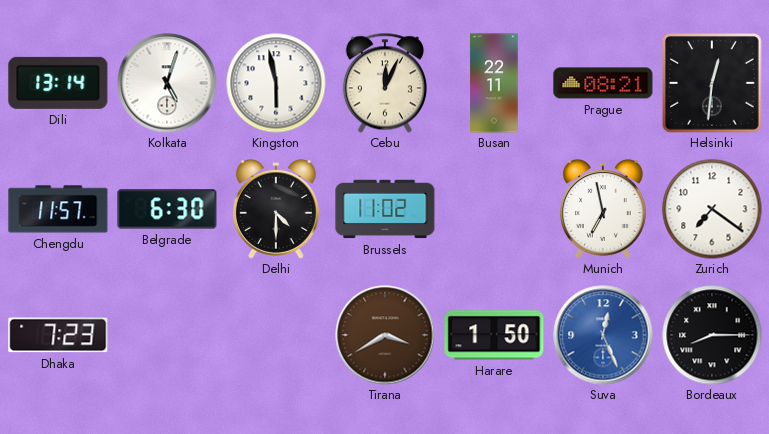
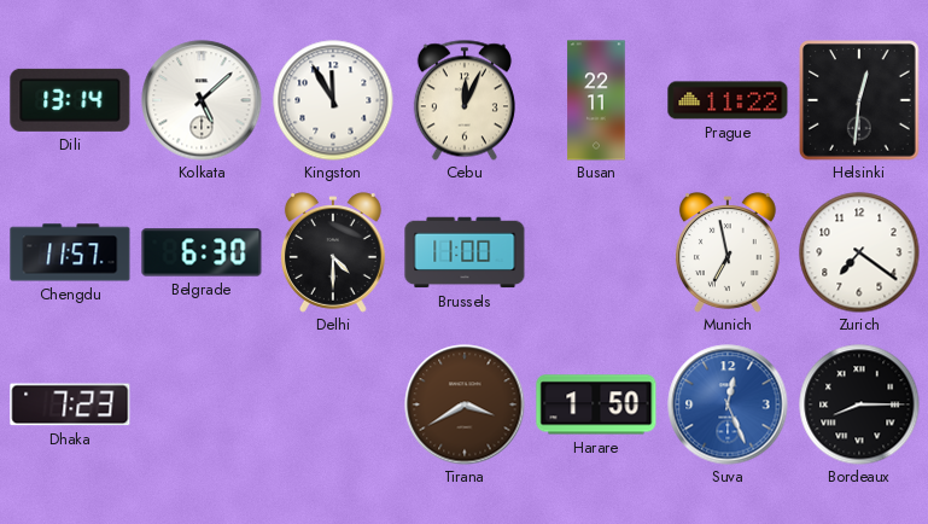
Kolkata: 5:03 -> 5:08
Kingston: 5:58 -> 11:55
Prague: 08:21 -> 11:22
Brussels: 11:02 -> 11:00
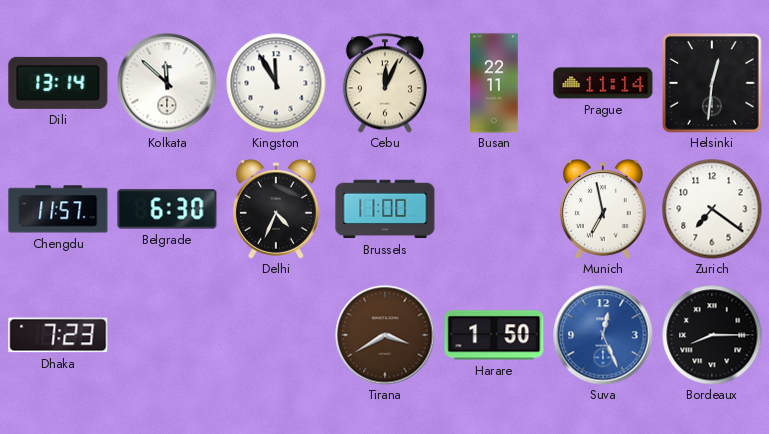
Kolkata: 5:08 -> 11:52
Prague: 11:22 -> 11:14
Delhi: 4:30 -> 4:34
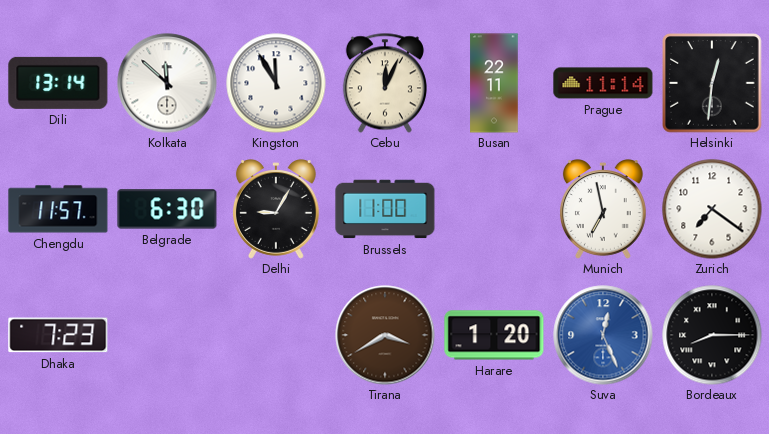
Delhi: 4:34 -> 9:05
Harare: 1:50 -> 1:20
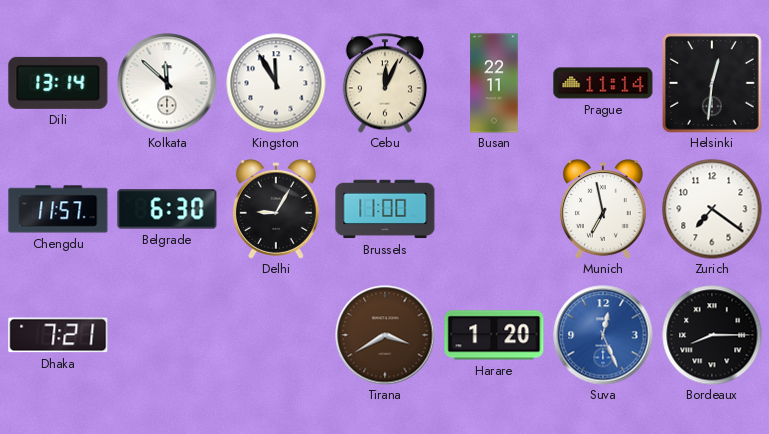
Dhaka: 7:23 -> 7:21
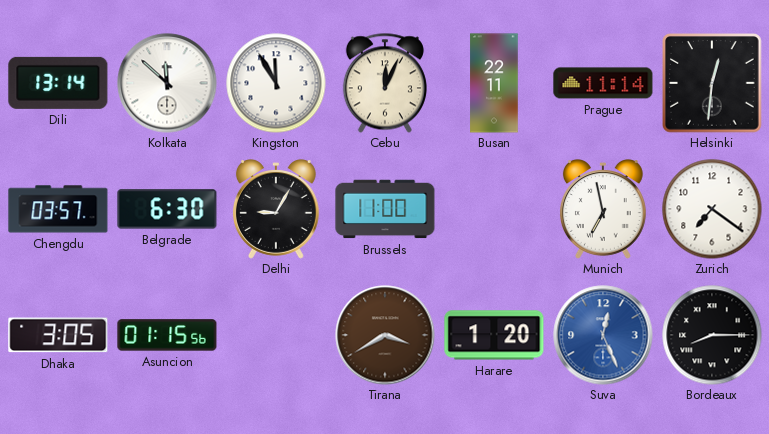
Chengdu: 11:57 -> 03:57
Dhaka: 7:21 -> 3:05
Asuncion: none -> 01:15
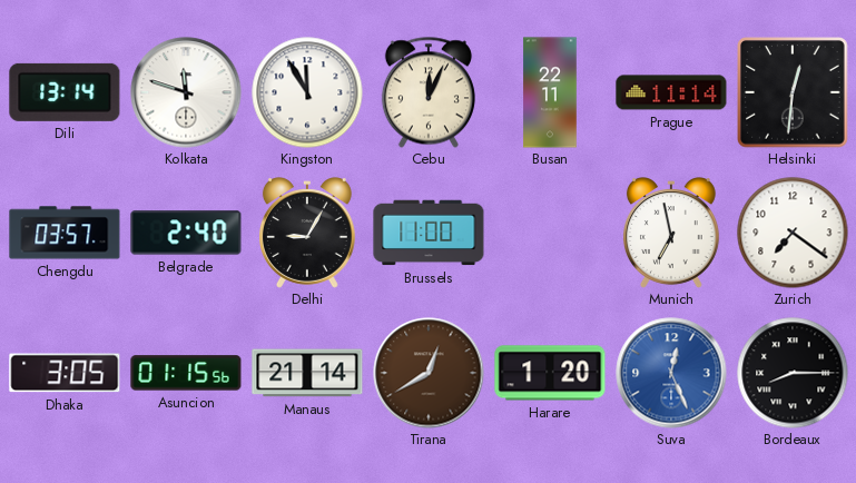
Kolkata: 11:52 -> 11:48
Belgrade: 6:30 -> 2:40
Manaus: none -> 21:14
Tirana: 3:40 -> 12:40
